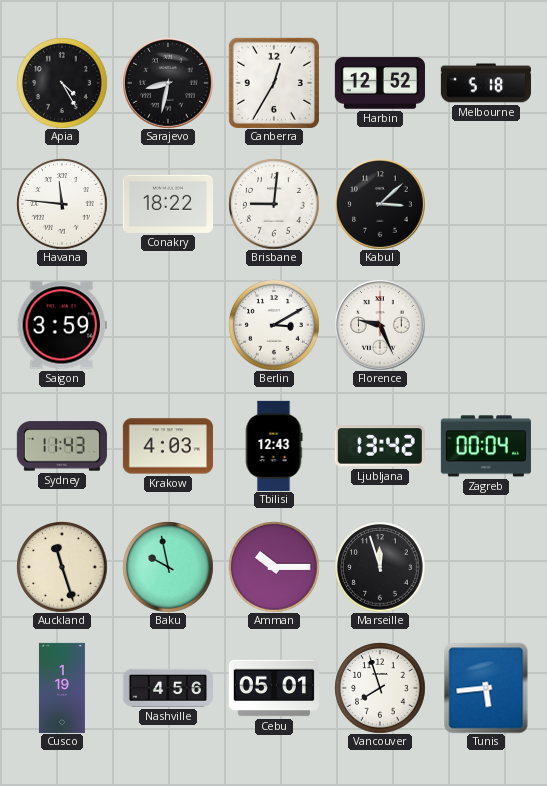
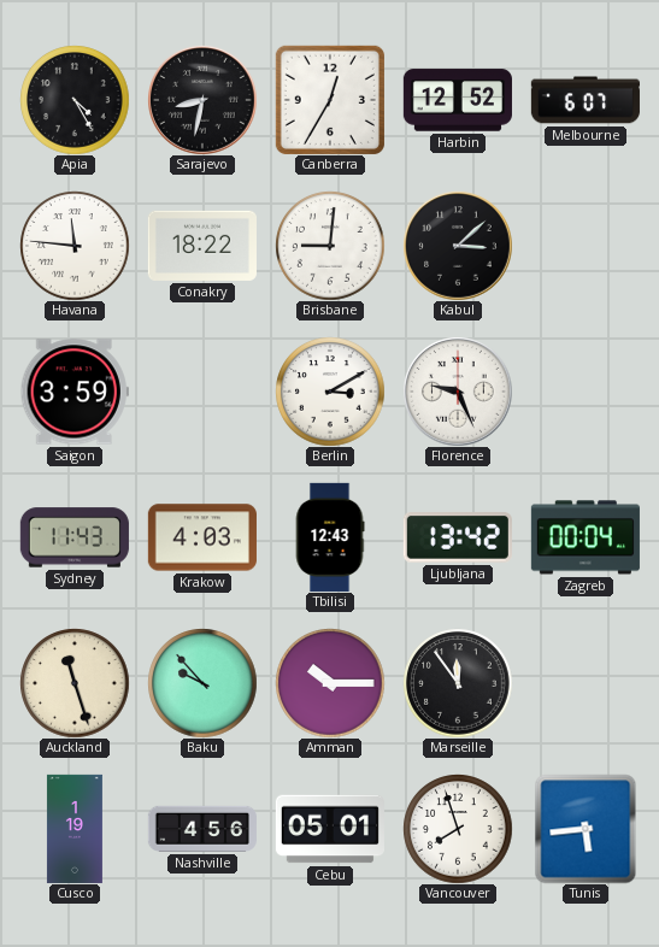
Melbourne: 5:18 -> 6:07
Baku: 9:58 -> 9:53
Marseille: 11:57 -> 11:54
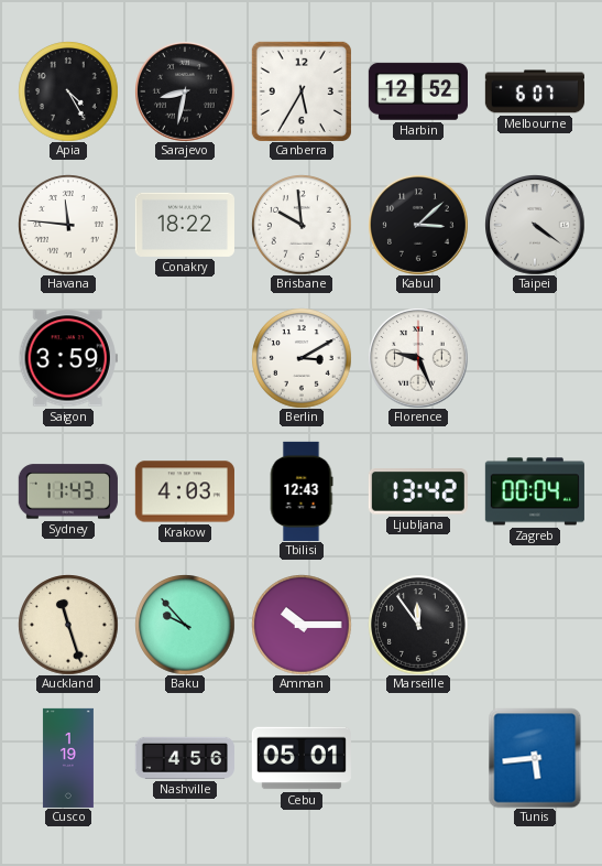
Canberra: 12:35 -> 5:35
Brisbane: 9:01 -> 9:59
Taipei: none -> 4:21
Vancouver: 7:57 -> none
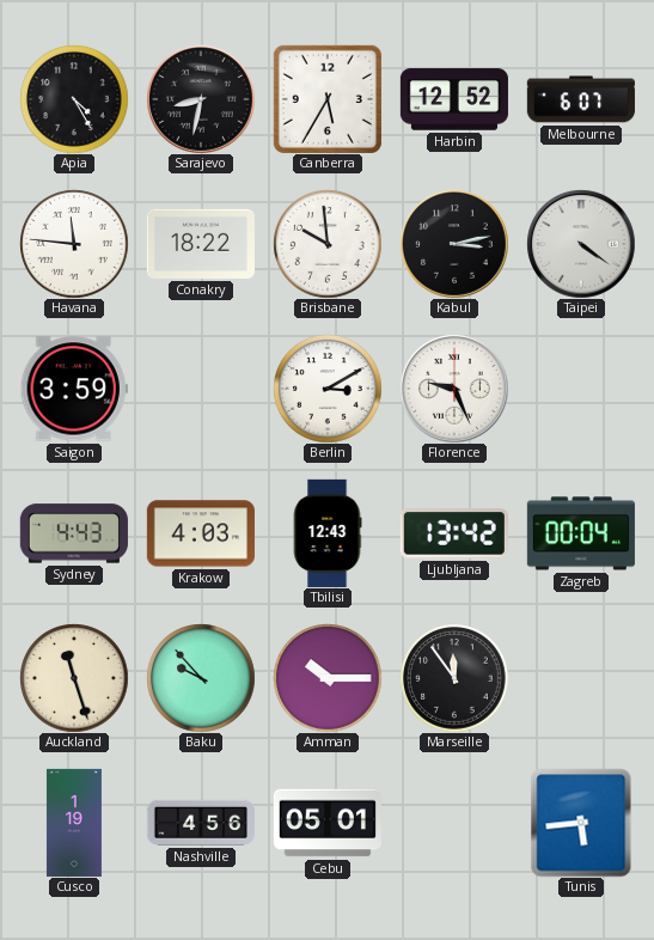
Kabul: 3:08 -> 3:13
Sydney: 11:43 -> 4:43
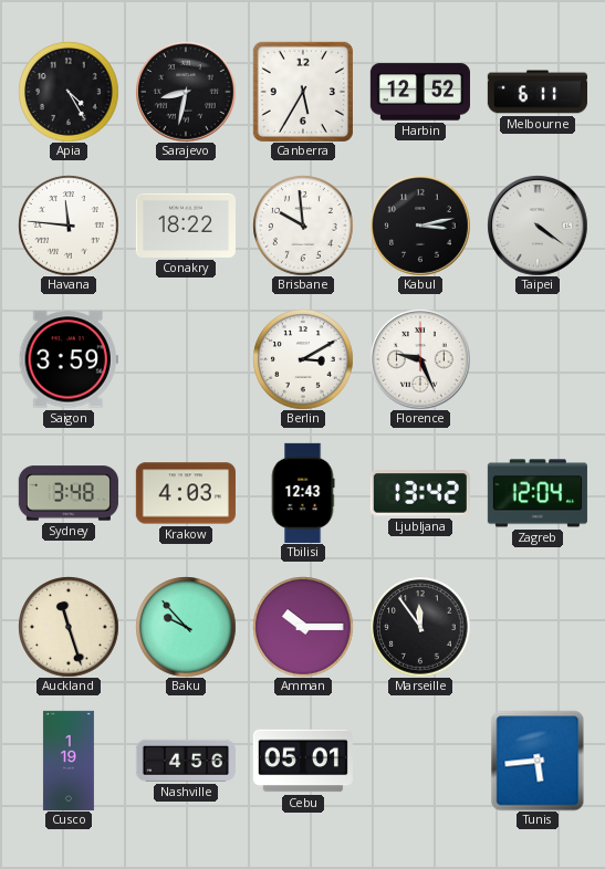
Melbourne: 6:07 -> 6:11
Sydney: 4:43 -> 3:48
Zagreb: 00:04 -> 12:04
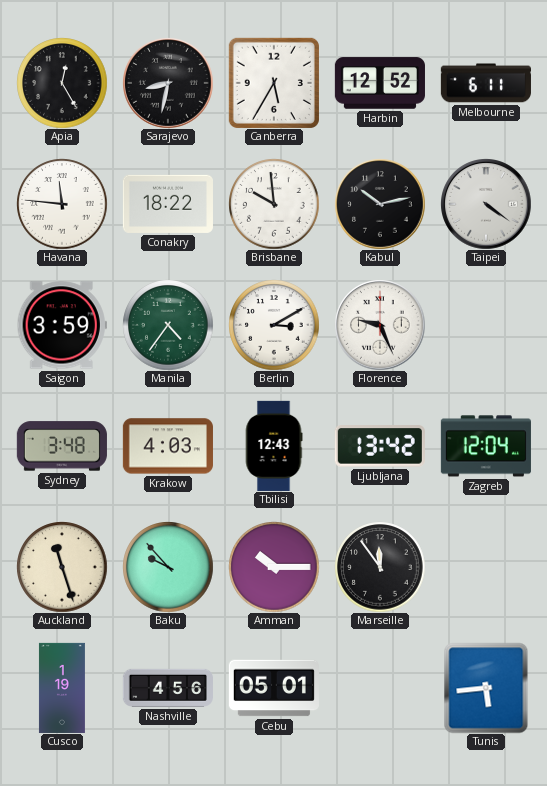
Apia: 4:25 -> 12:25
Kabul: 3:13 -> 10:13
Manila: none -> 4:36
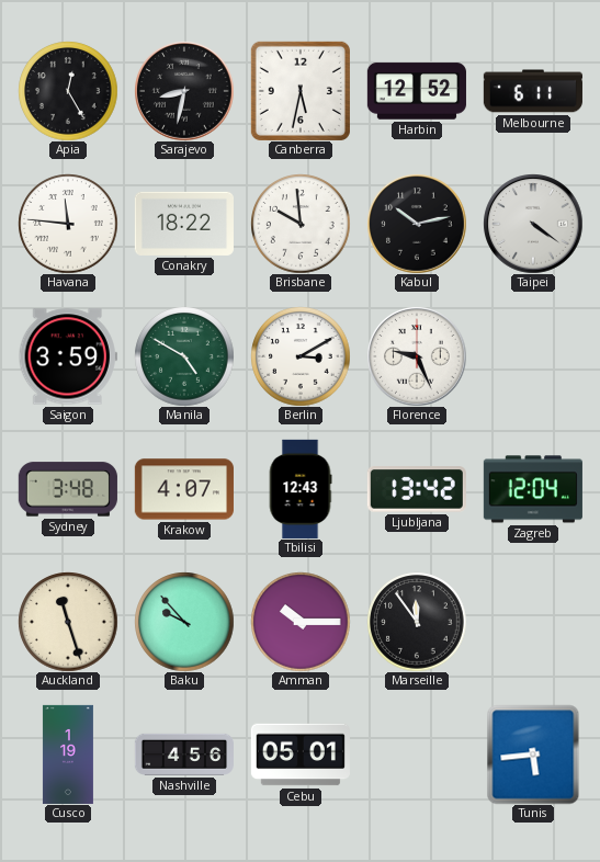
Canberra: 5:35 -> 5:32
Manila: 4:36 -> 4:50
Krakow: 4:03 -> 4:07
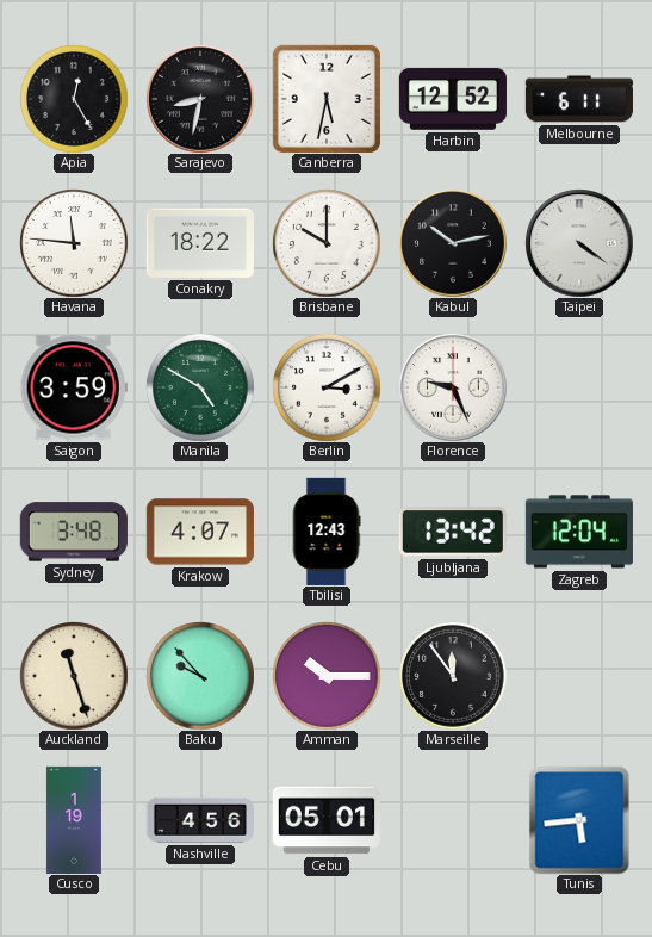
Brisbane: 9:59 -> 10:00
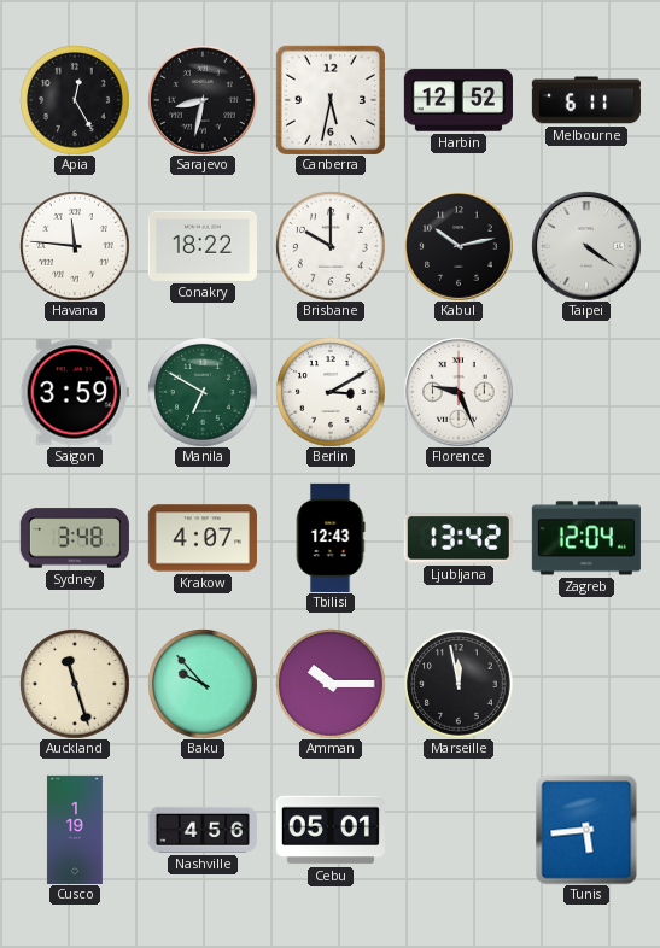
Manila: 4:50 -> 6:50
Marseille: 11:54 -> 11:58
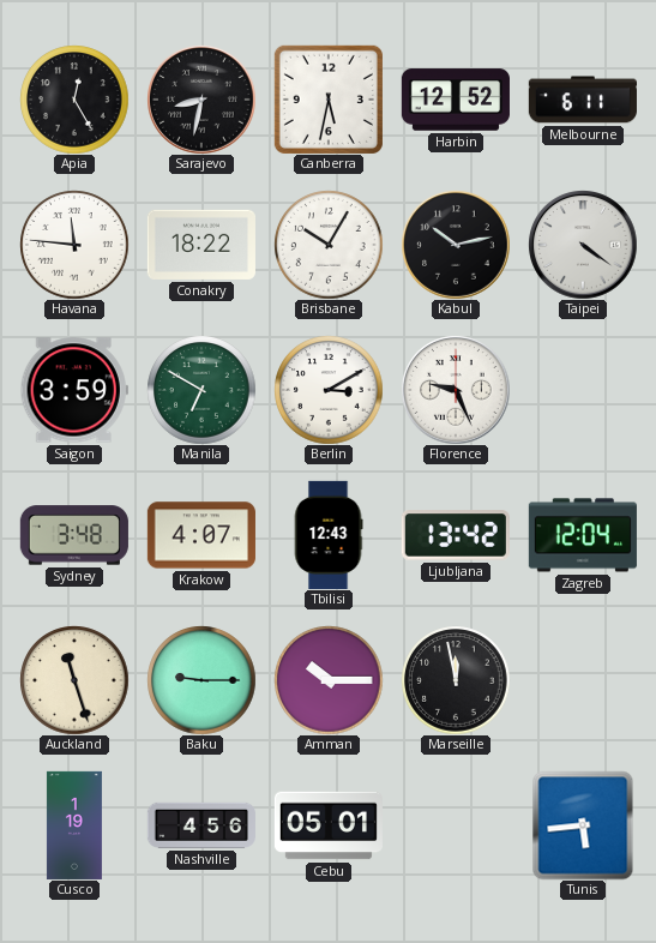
Brisbane: 10:00 -> 10:05
Baku: 9:53 -> 9:15
